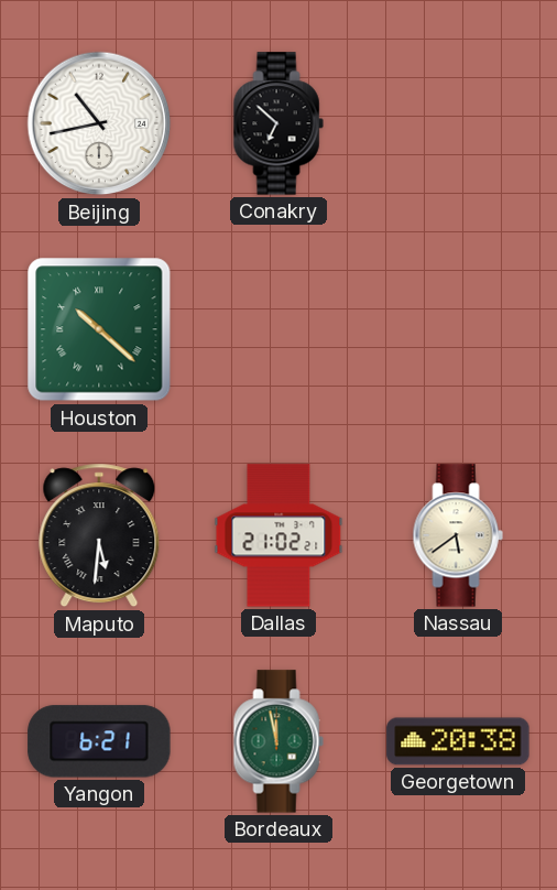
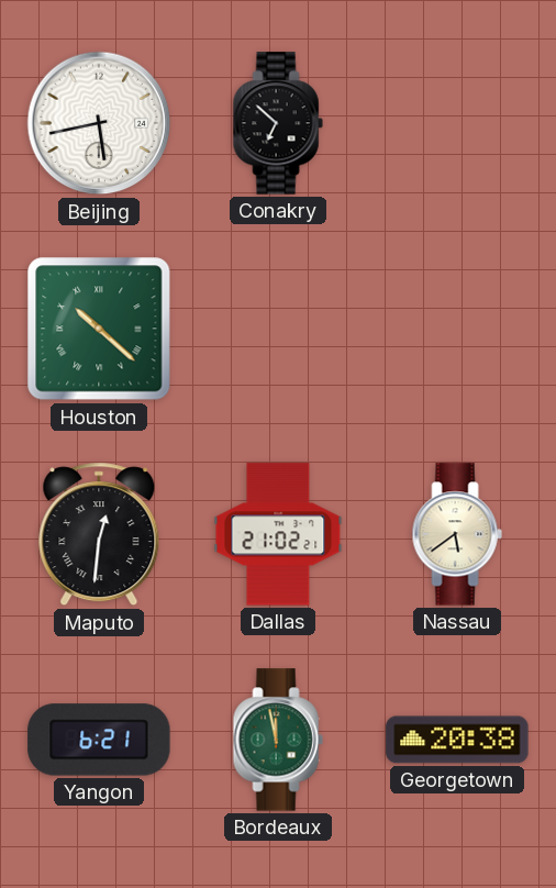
Beijing: 10:43 -> 5:43
Maputo: 5:31 -> 12:31
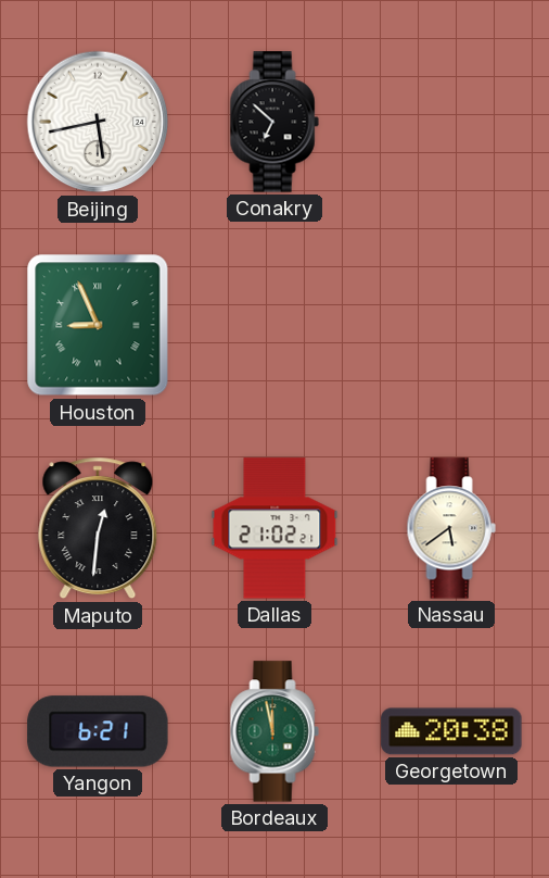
Houston: 10:22 -> 8:56
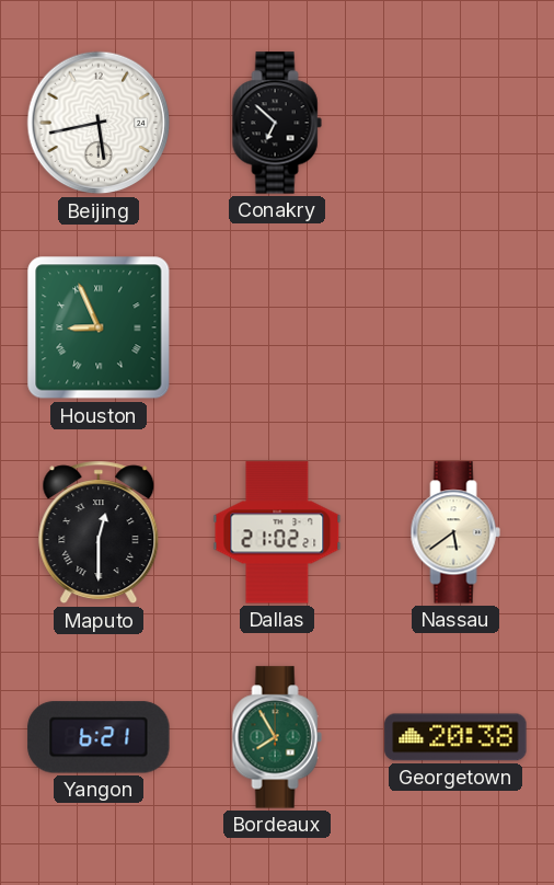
Maputo: 12:31 -> 12:30
Bordeaux: 11:58 -> 7:55
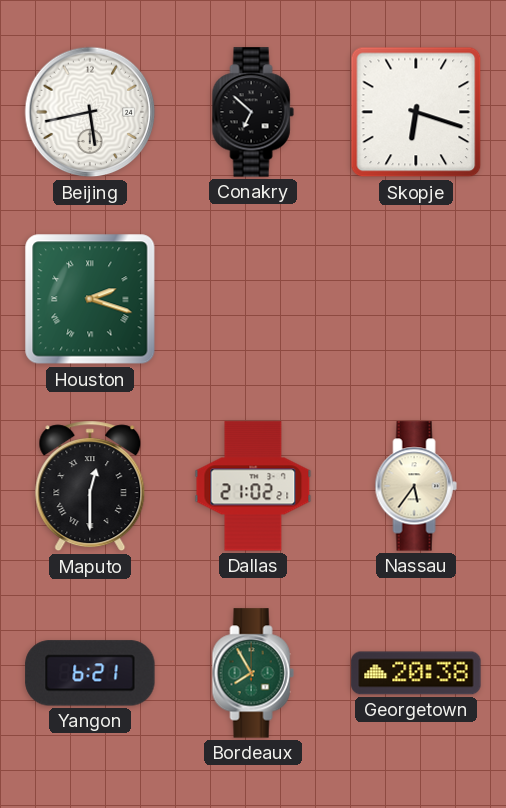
Skopje: none -> 6:18
Houston: 8:56 -> 2:18
Nassau: 5:39 -> 5:36
